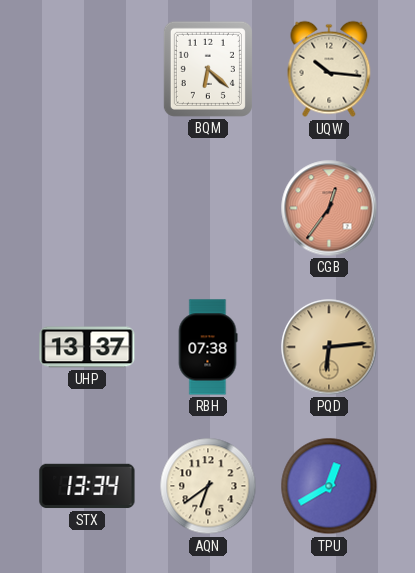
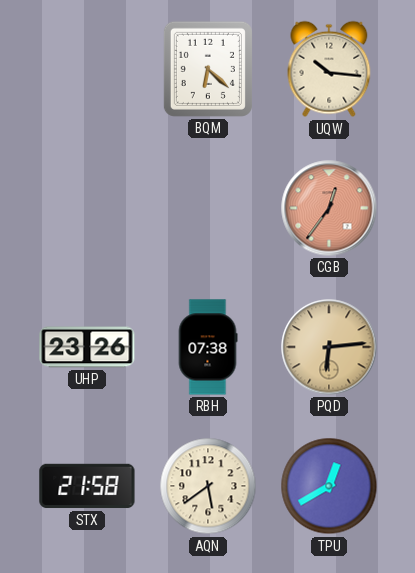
UHP: 13:37 -> 23:26
STX: 13:34 -> 21:58
AQN: 6:39 -> 5:39
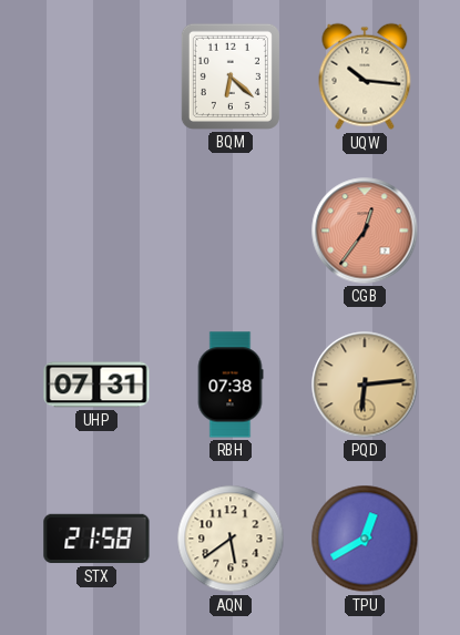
UHP: 23:26 -> 07:31
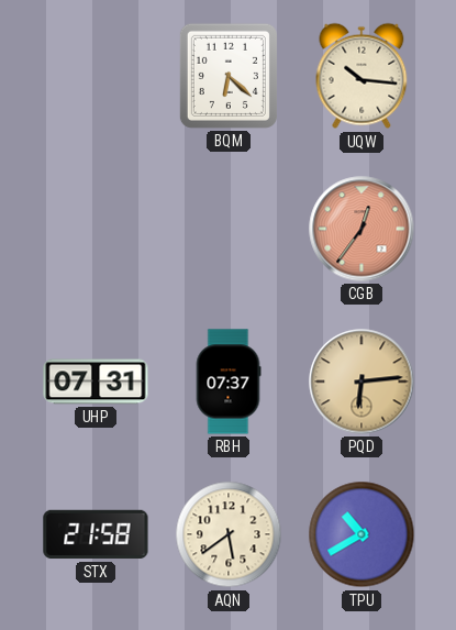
RBH: 07:38 -> 07:37
TPU: 12:40 -> 10:40
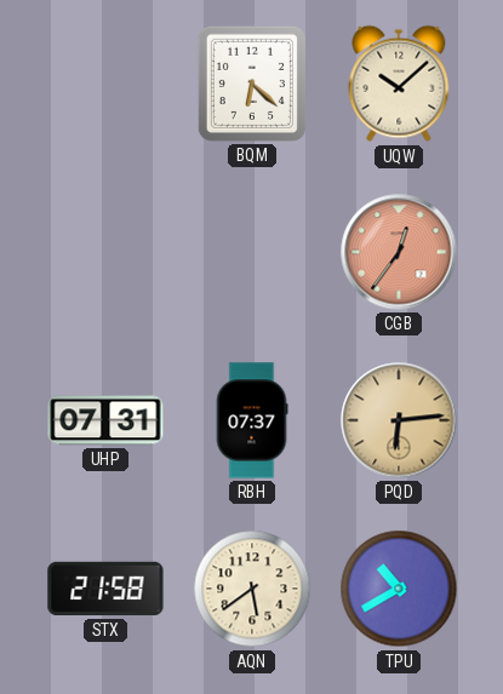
UQW: 10:16 -> 10:08
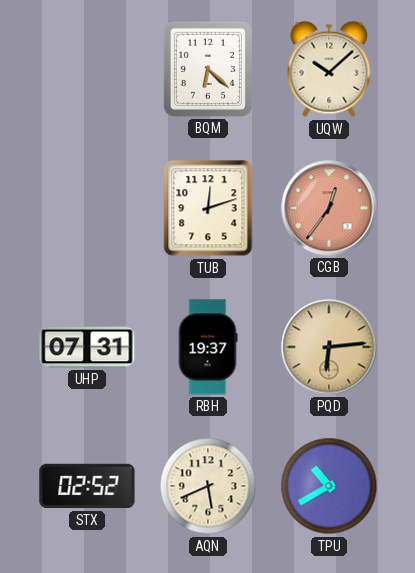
TUB: none -> 12:12
RBH: 07:37 -> 19:37
STX: 21:58 -> 02:52
AQN: 5:39 -> 5:41
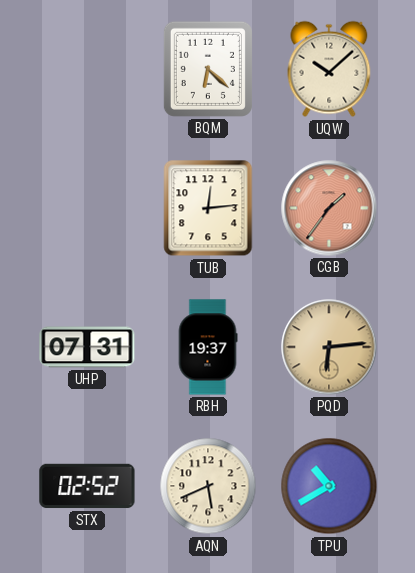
TUB: 12:12 -> 12:14
CGB: 12:36 -> 1:36
